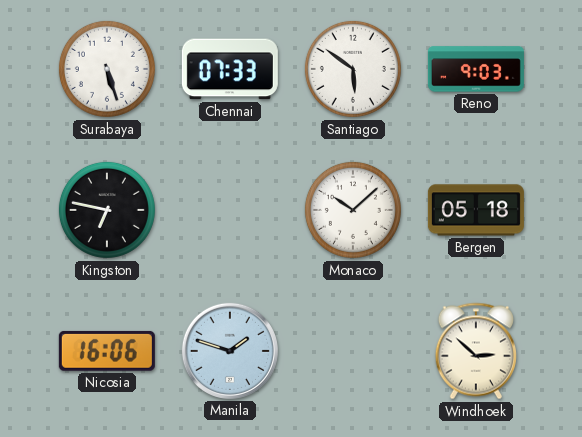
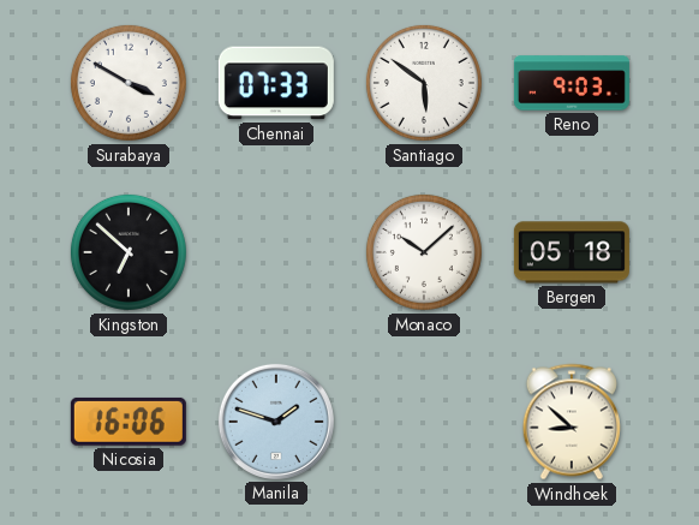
Surabaya: 5:27 -> 3:50
Kingston: 6:47 -> 6:52
Windhoek: 2:52 -> 8:52
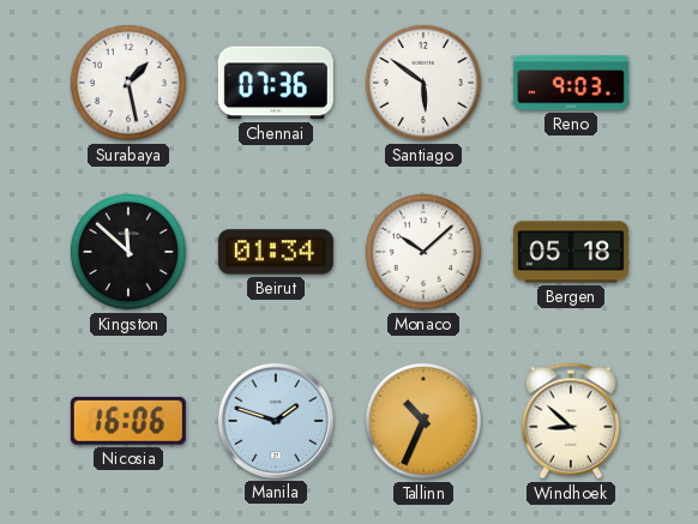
Surabaya: 3:50 -> 1:28
Chennai: 07:33 -> 07:36
Kingston: 6:52 -> 11:52
Beirut: none -> 01:34
Tallinn: none -> 10:34
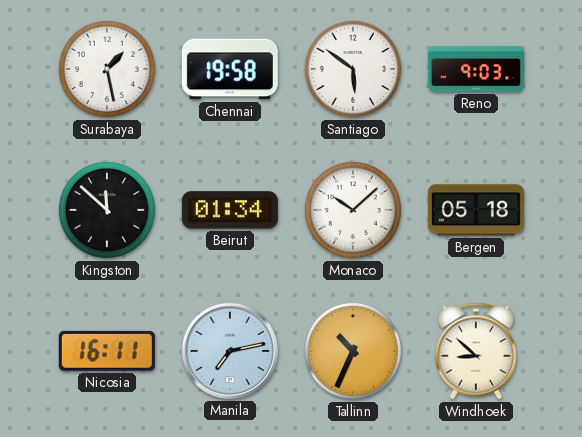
Chennai: 07:36 -> 19:58
Nicosia: 16:06 -> 16:11
Manila: 1:48 -> 7:13
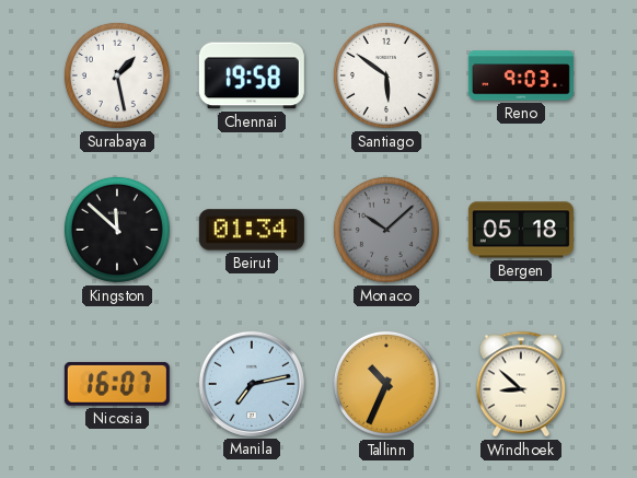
Monaco dial: white -> grey
Nicosia: 16:11 -> 16:07
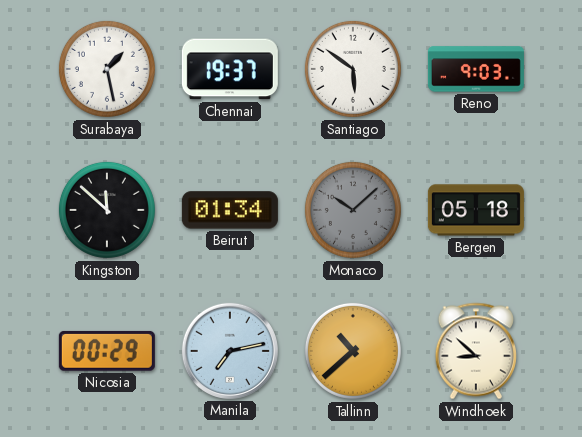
Chennai: 19:58 -> 19:37
Nicosia: 16:07 -> 00:29
Tallinn: 10:34 -> 10:38
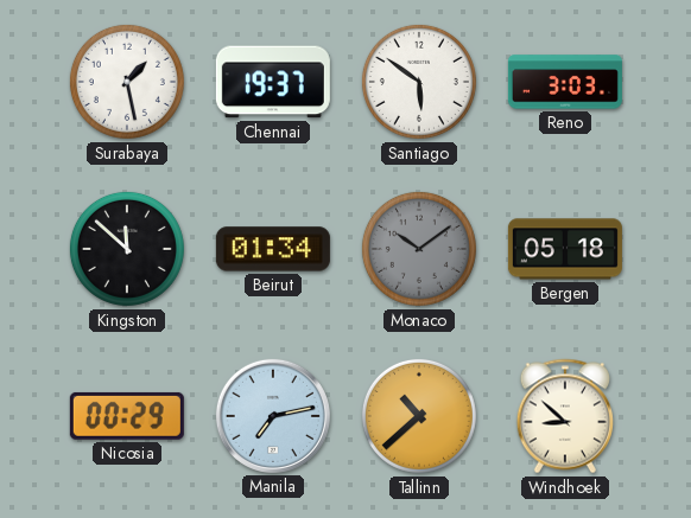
Reno: 9:03 -> 3:03
Monaco: 10:08 -> 10:09
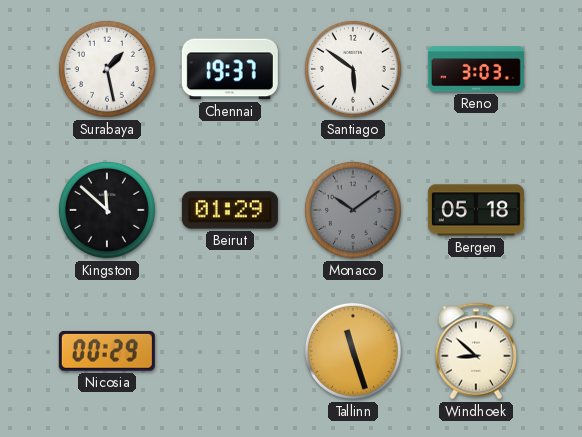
Beirut: 01:34 -> 01:29
Manila: 7:13 -> none
Tallinn: 10:38 -> 11:27
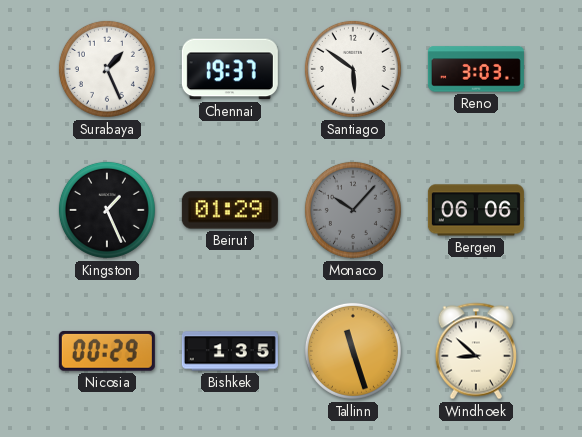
Surabaya: 1:28 -> 1:26
Kingston: 11:52 -> 1:26
Monaco: 10:09 -> 10:07
Bergen: 05:18 -> 06:06
Bishkek: none -> 1:35
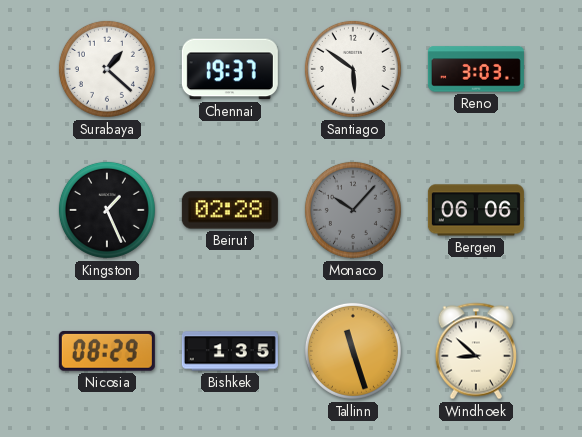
Surabaya: 1:26 -> 1:22
Beirut: 01:29 -> 02:28
Nicosia: 00:29 -> 08:29
